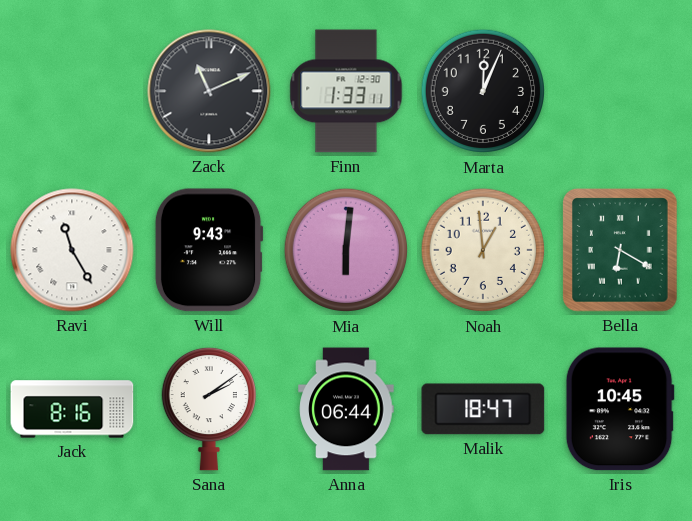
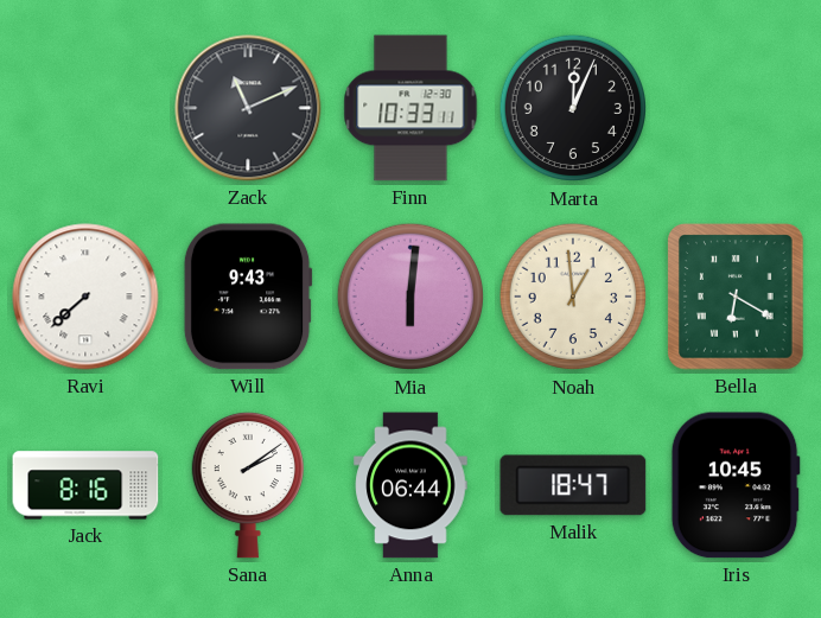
Finn: 1:33 -> 10:33
Ravi: 11:25 -> 7:38
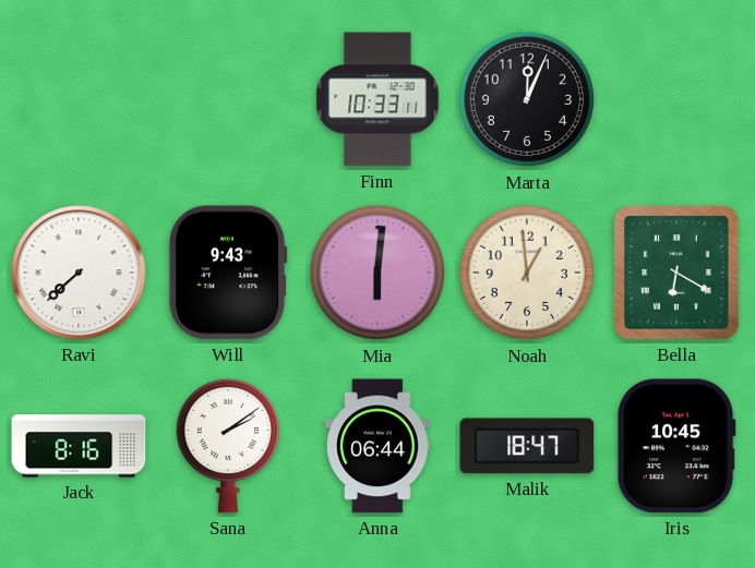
Zack: 11:11 -> none
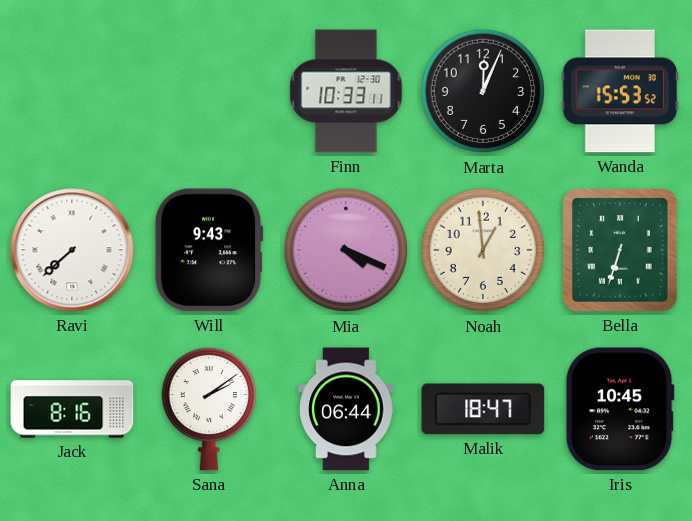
Wanda: none -> 15:53
Mia: 6:01 -> 4:19
Bella: 6:20 -> 6:33
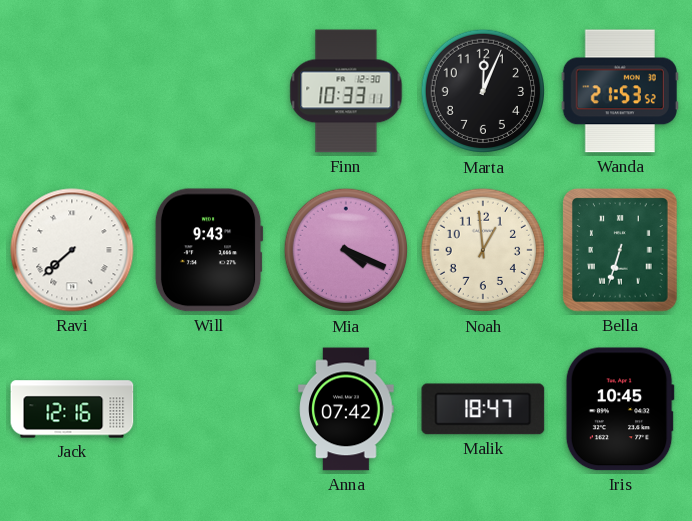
Wanda: 15:53 -> 21:53
Jack: 8:16 -> 12:16
Sana: 2:09 -> none
Anna: 06:44 -> 07:42
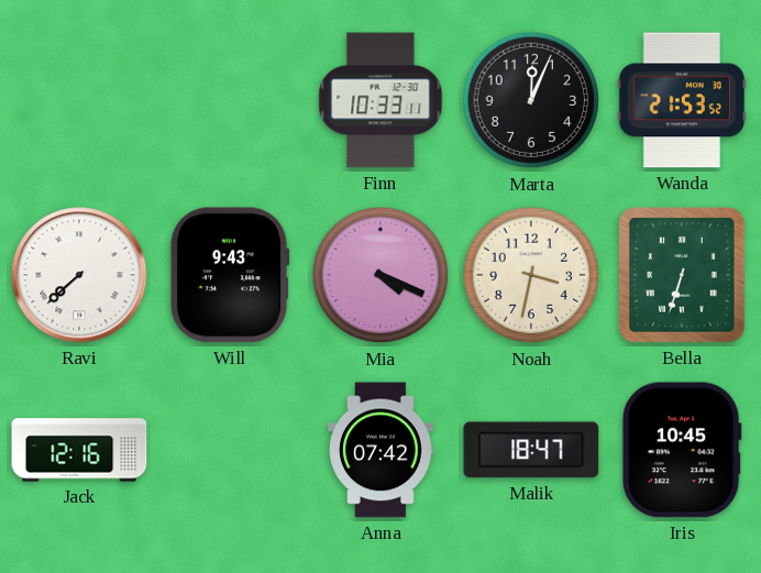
Noah: 12:59 -> 3:32
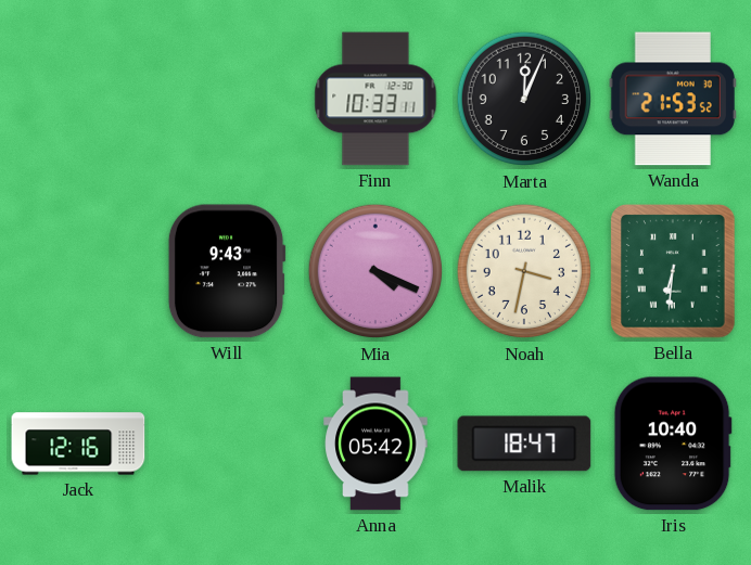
Ravi: 7:38 -> none
Bella: 6:33 -> 6:31
Anna: 07:42 -> 05:42
Iris: 10:45 -> 10:40
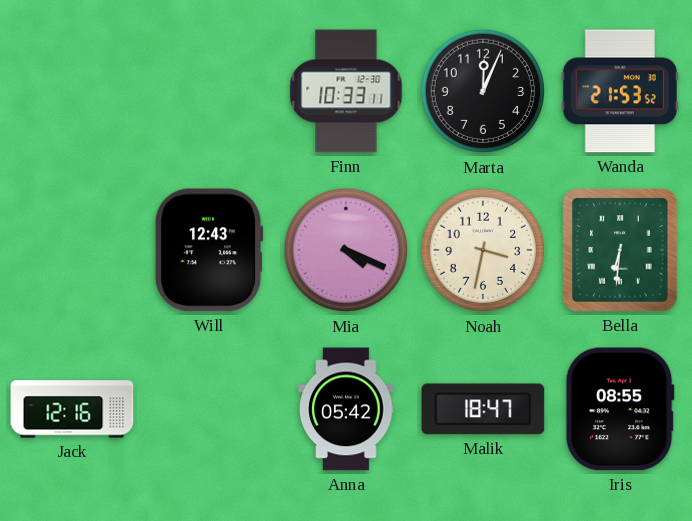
Will: 9:43 -> 12:43
Iris: 10:40 -> 08:55
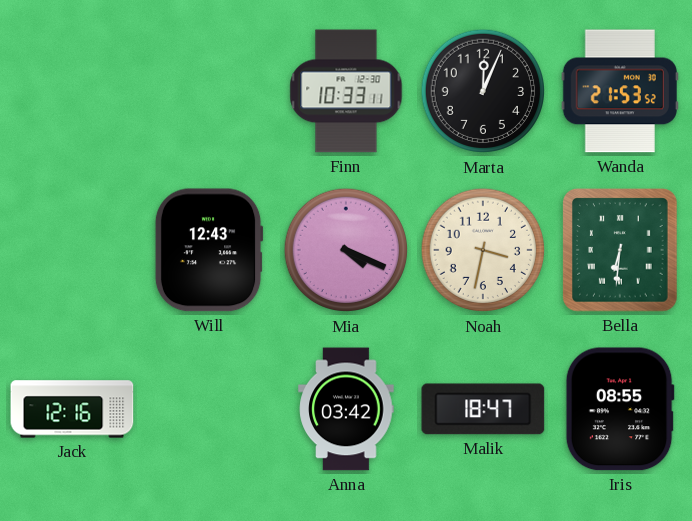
Anna: 05:42 -> 03:42
